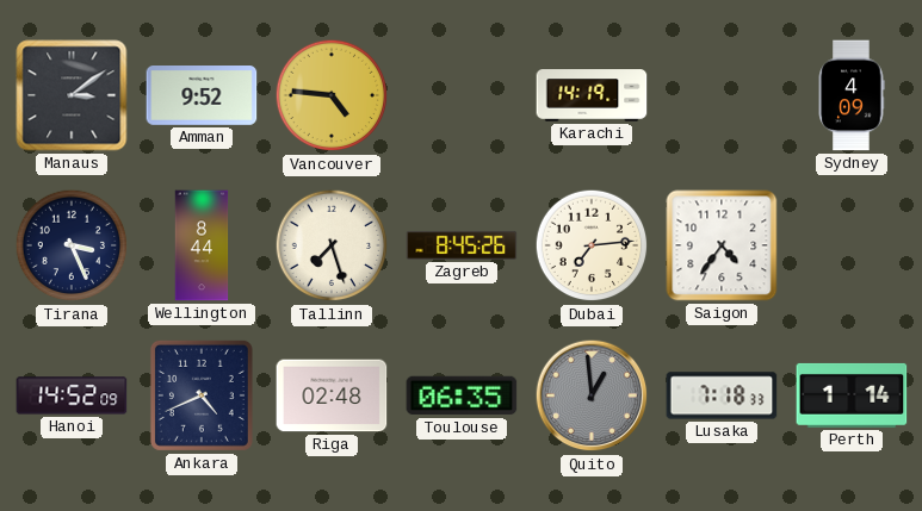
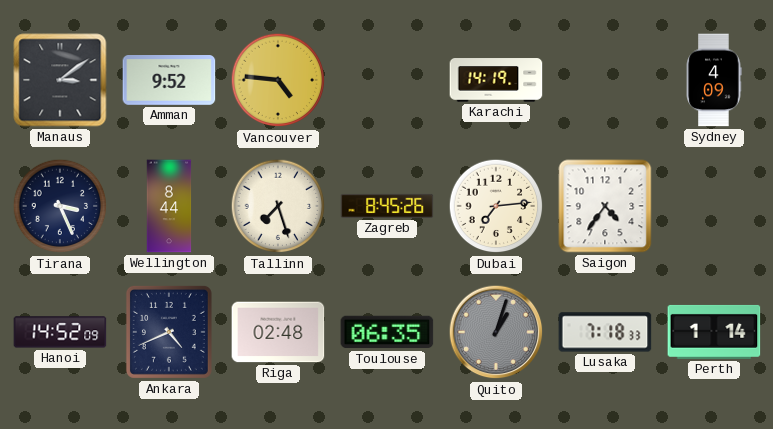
Quito: 12:59 -> 1:03
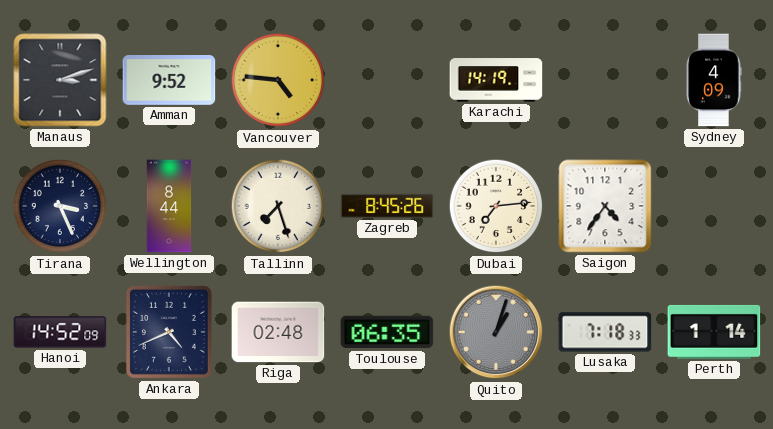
Manaus: 3:09 -> 3:12
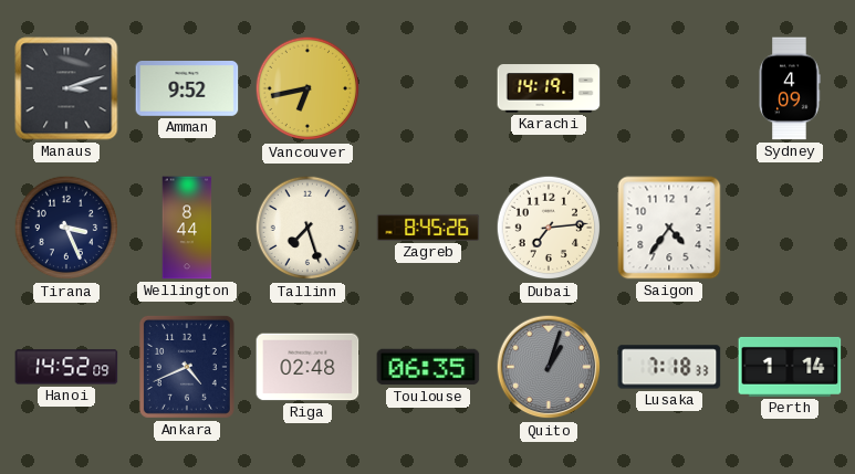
Vancouver: 4:46 -> 6:43
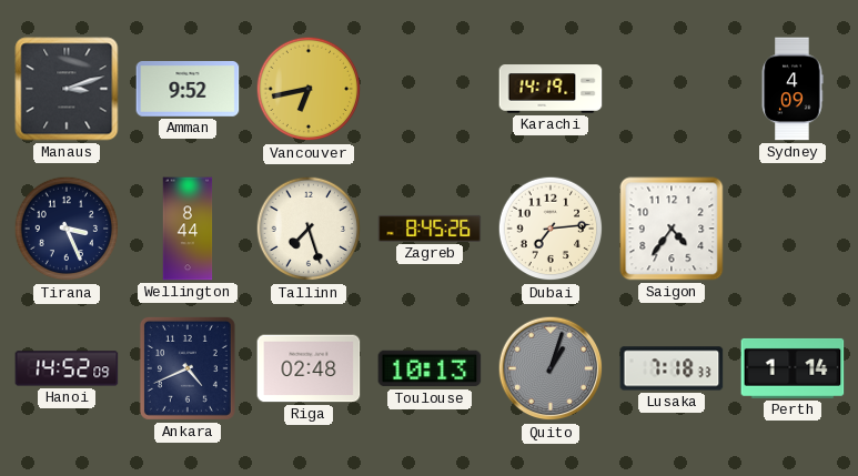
Toulouse: 06:35 -> 10:13
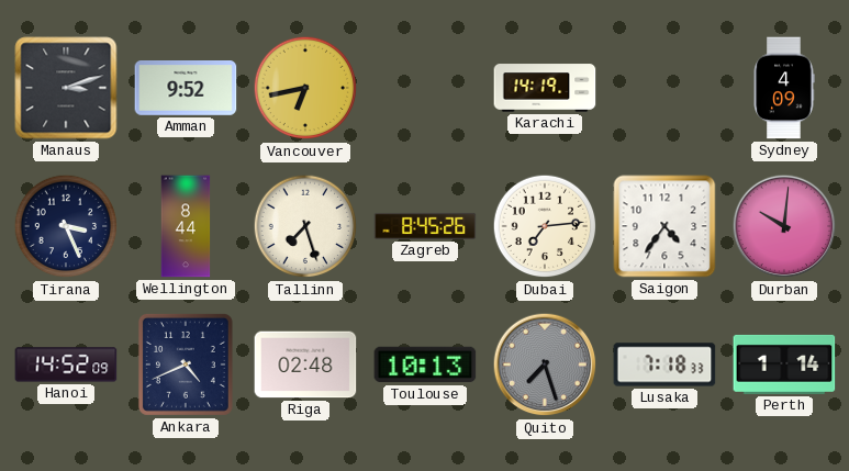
Durban: none -> 10:01
Quito: 1:03 -> 7:27
